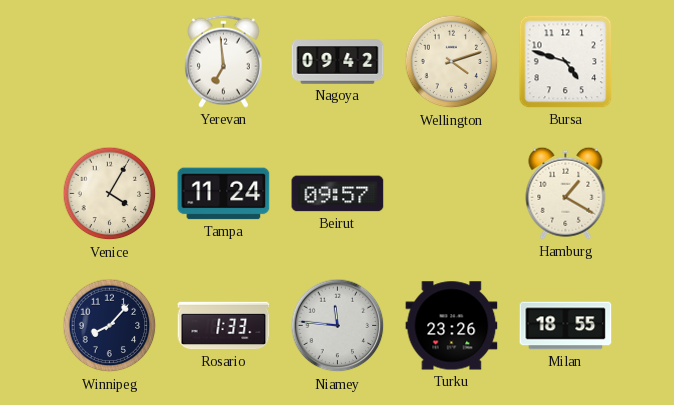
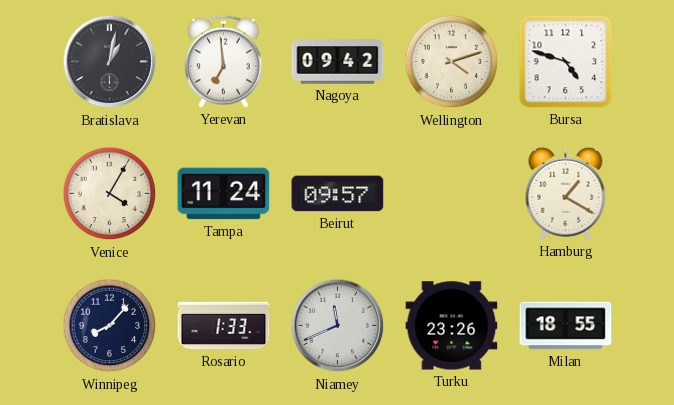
Bratislava: none -> 1:02
Niamey: 11:46 -> 11:41
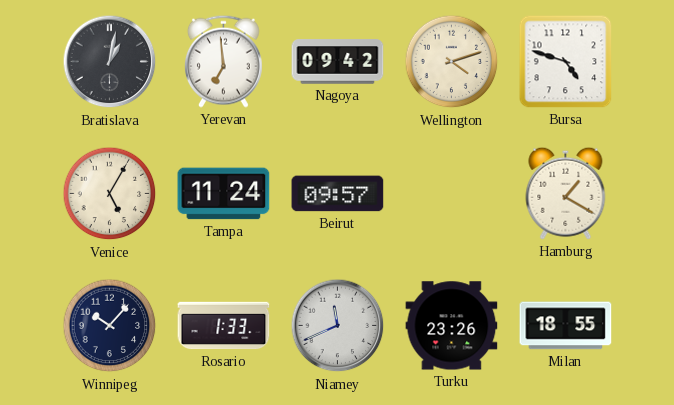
Venice: 4:05 -> 5:05
Winnipeg: 8:07 -> 10:07
